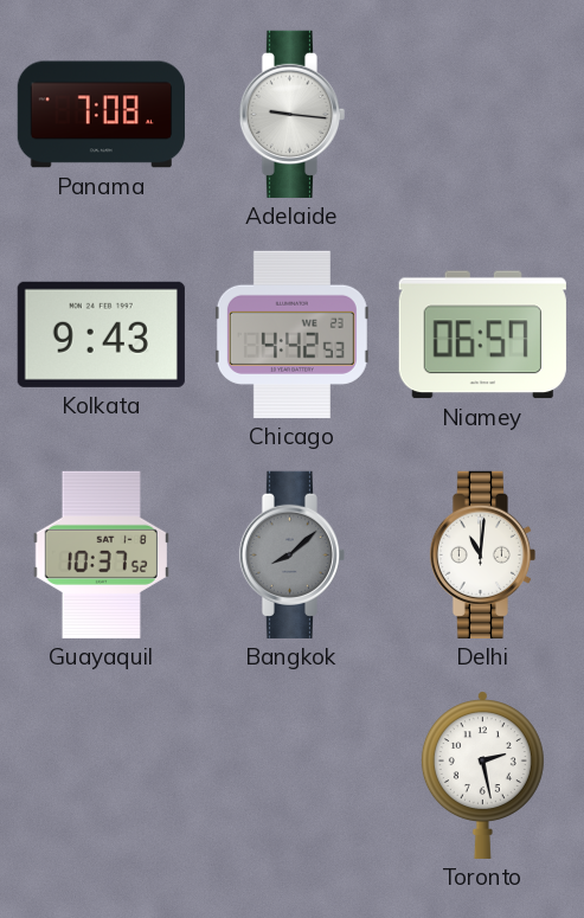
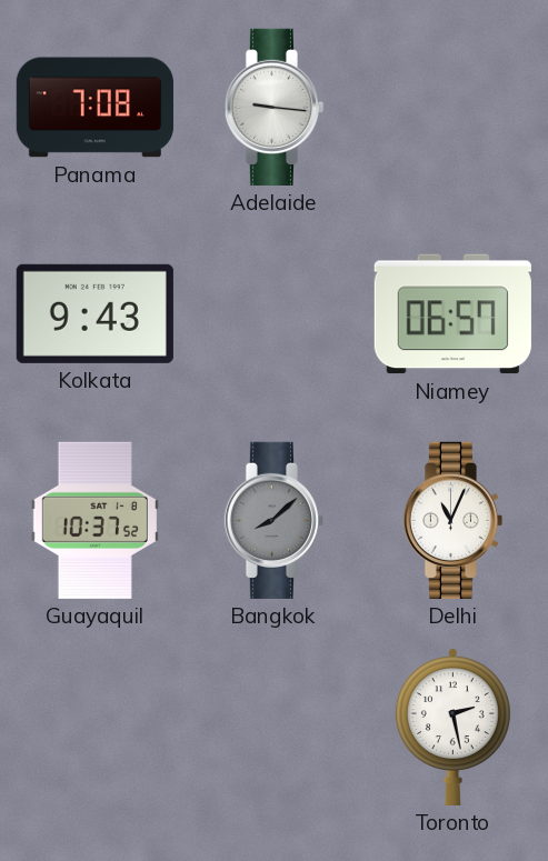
Chicago: 4:42 -> none
Delhi: 11:01 -> 11:04
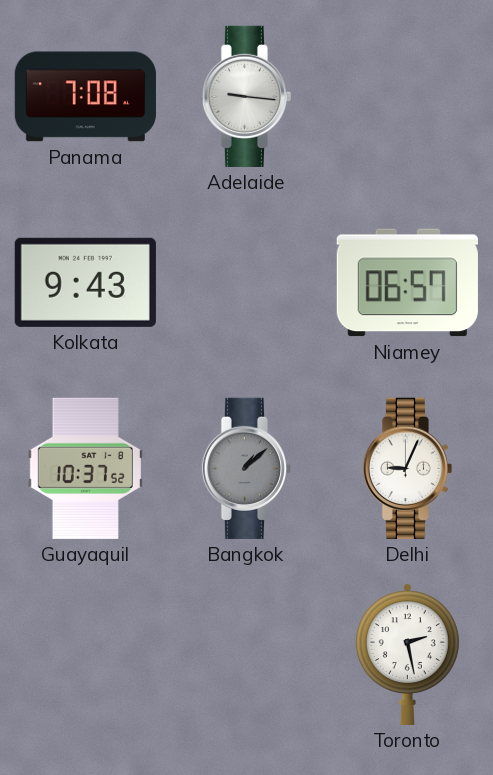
Bangkok: 8:08 -> 1:08
Delhi: 11:04 -> 9:04
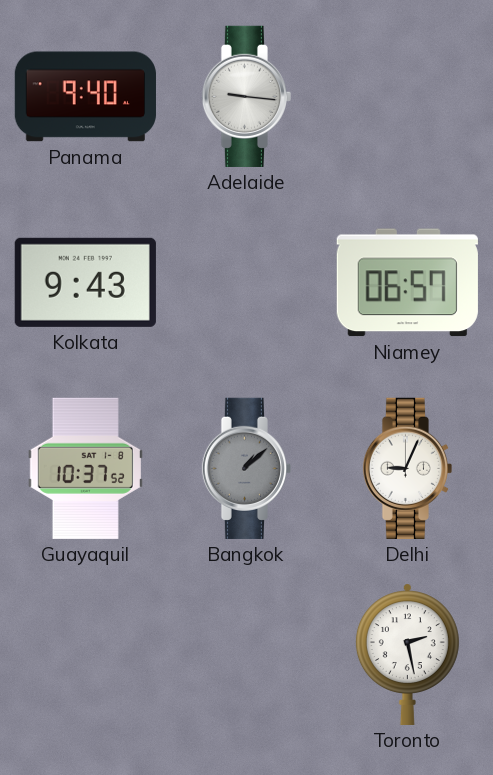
Panama: 7:08 -> 9:40
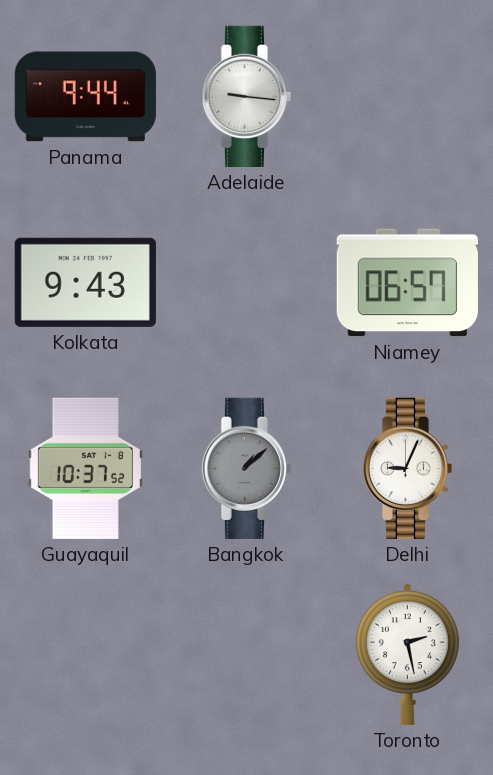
Panama: 9:40 -> 9:44
